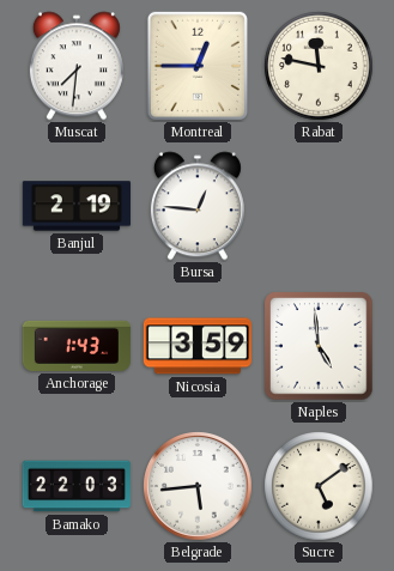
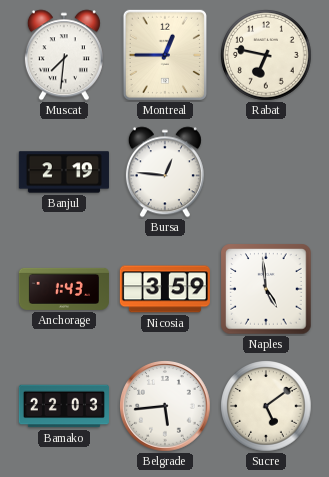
Rabat: 11:47 -> 6:47
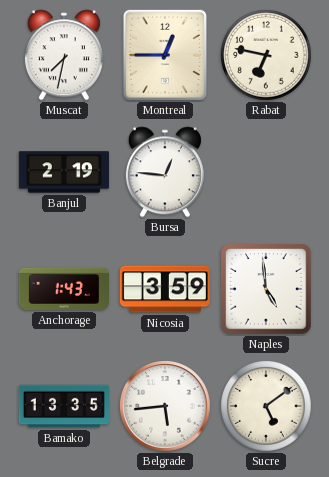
Muscat: 7:31 -> 7:32
Bamako: 22:03 -> 13:35
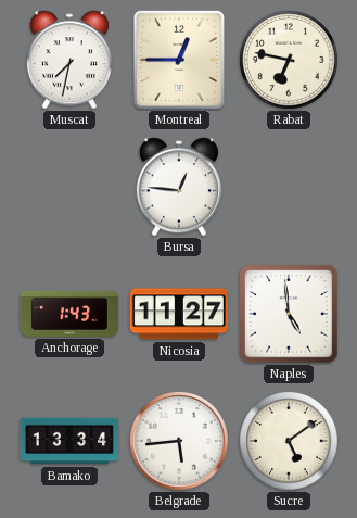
Banjul: 2:19 -> none
Nicosia: 3:59 -> 11:27
Bamako: 13:35 -> 13:34
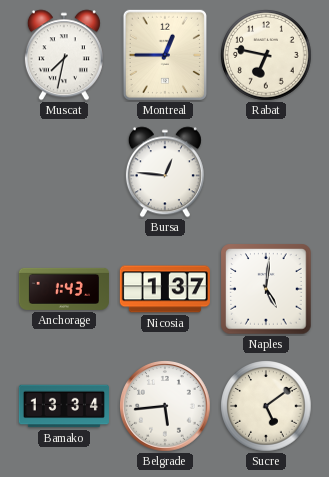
Nicosia: 11:27 -> 1:37
Naples: 4:59 -> 5:01
